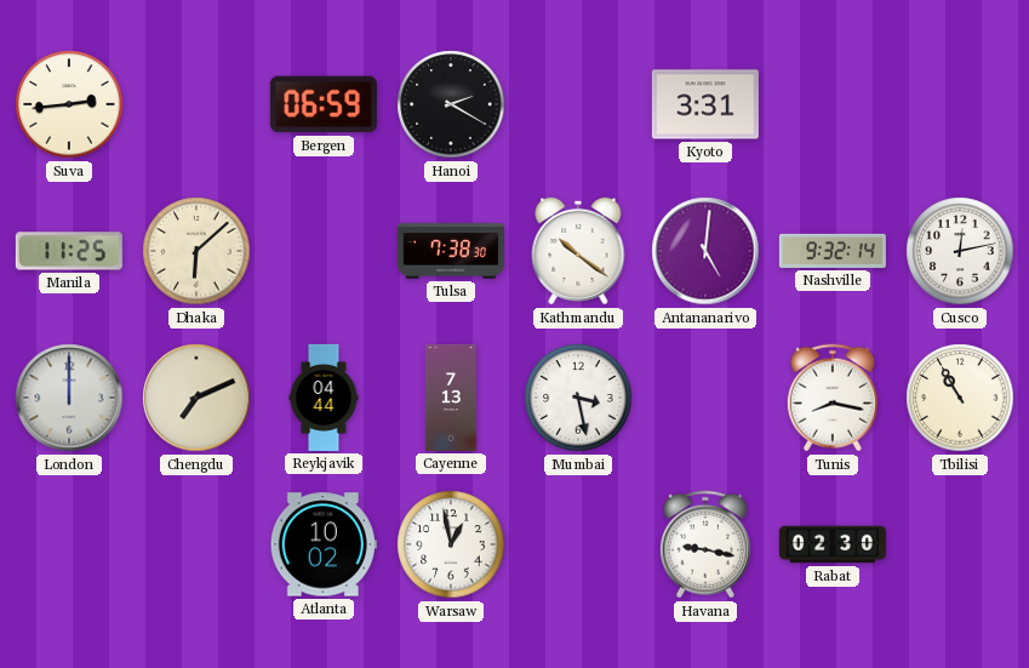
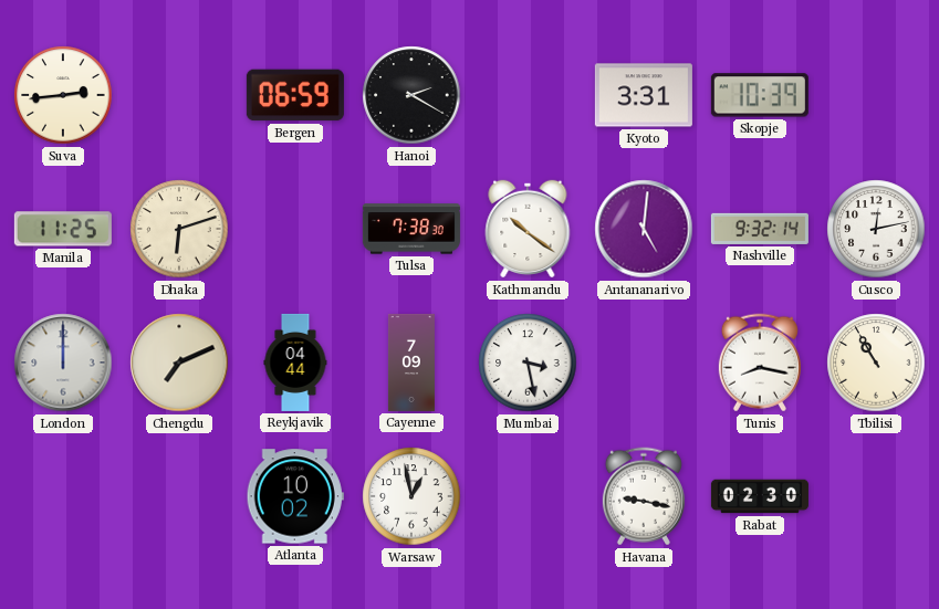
Skopje: none -> 10:39
Dhaka: 6:08 -> 6:12
Cayenne: 7:13 -> 7:09
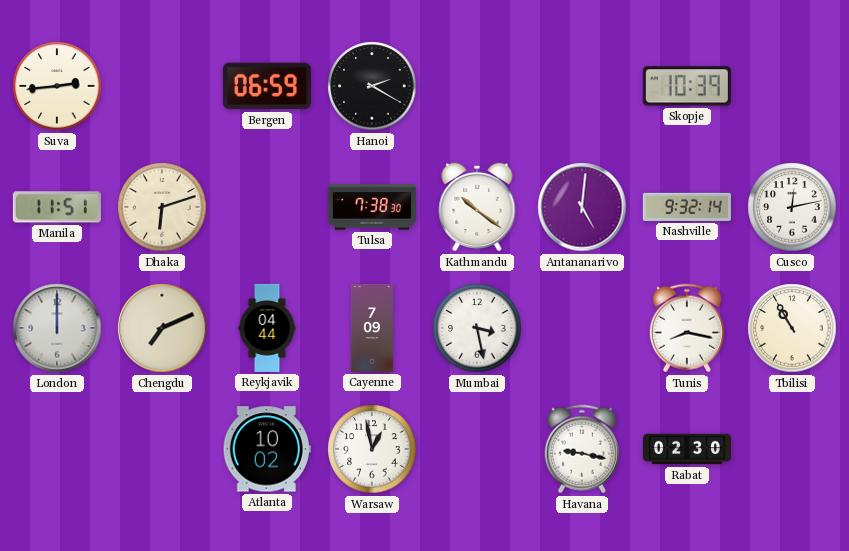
Kyoto: 3:31 -> none
Manila: 11:25 -> 11:51
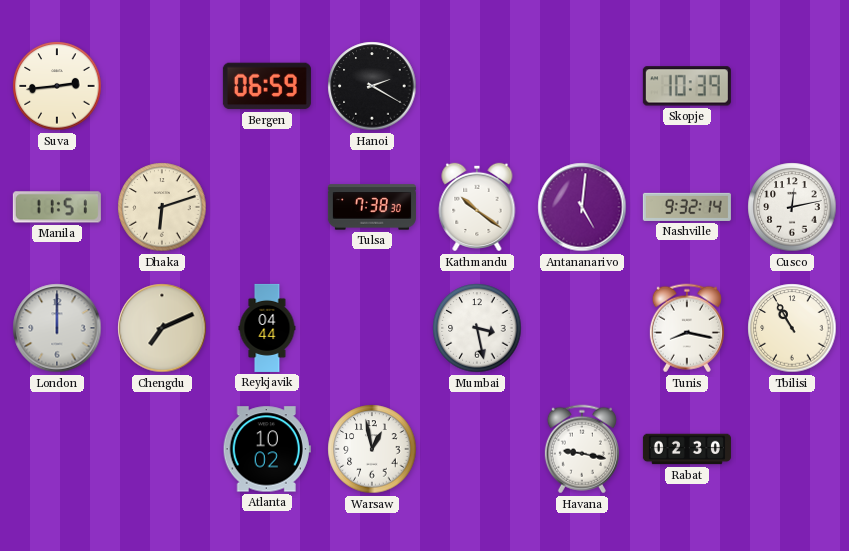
Cayenne: 7:09 -> none
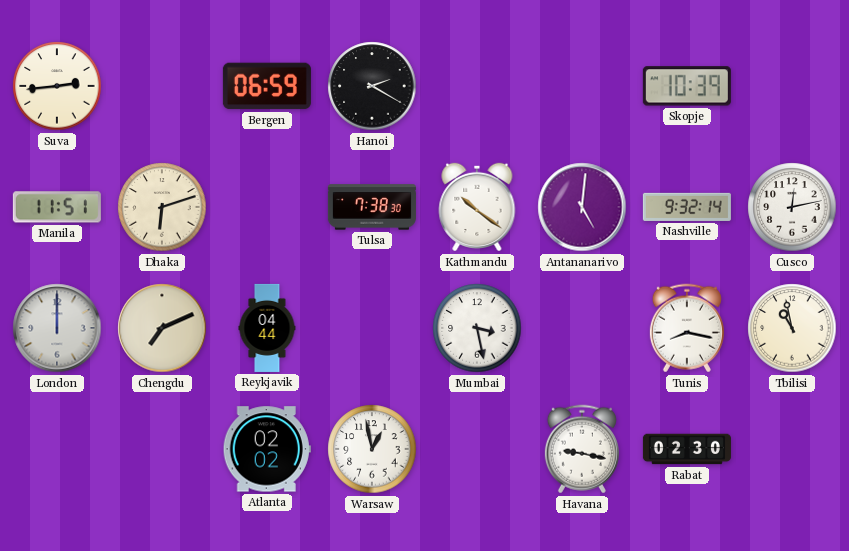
Tbilisi: 10:55 -> 10:58
Atlanta: 10:02 -> 02:02
